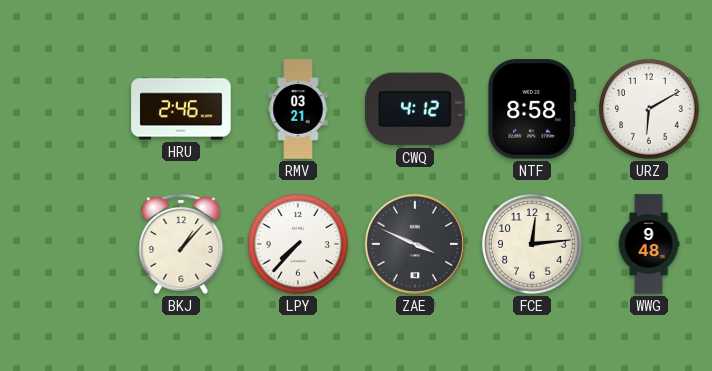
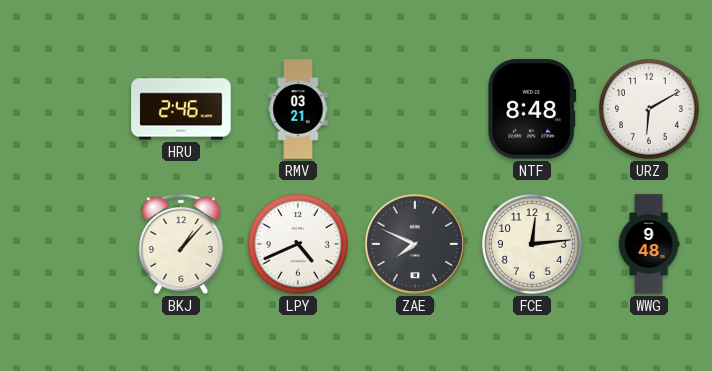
CWQ: 4:12 -> none
NTF: 8:58 -> 8:48
LPY: 7:37 -> 4:41
ZAE: 3:49 -> 7:49
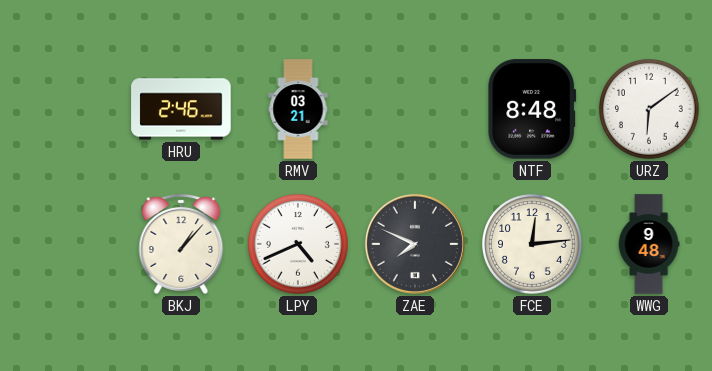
URZ: 6:10 -> 6:09
